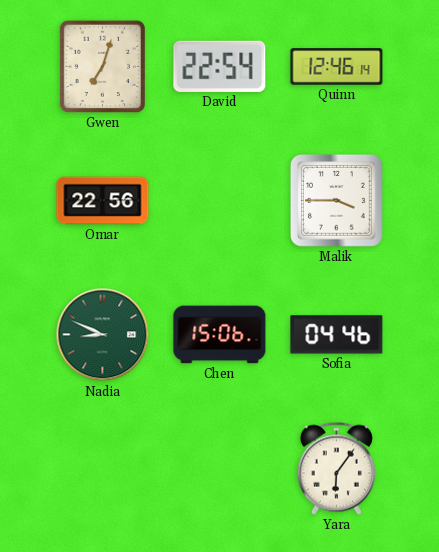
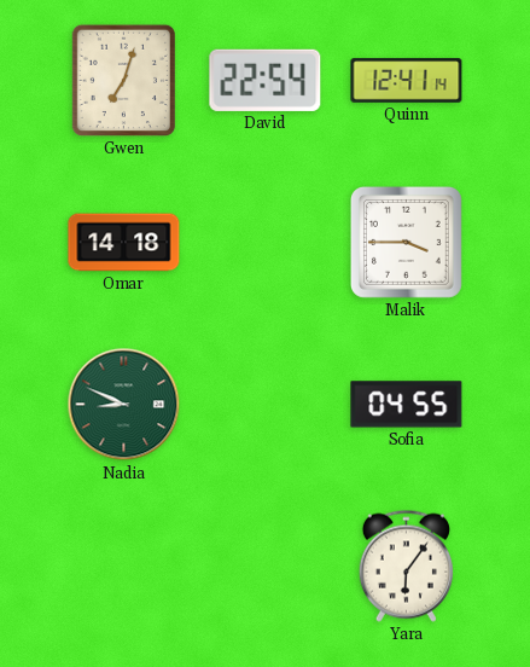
Quinn: 12:46 -> 12:41
Omar: 22:56 -> 14:18
Chen: 15:06 -> none
Sofia: 04:46 -> 04:55
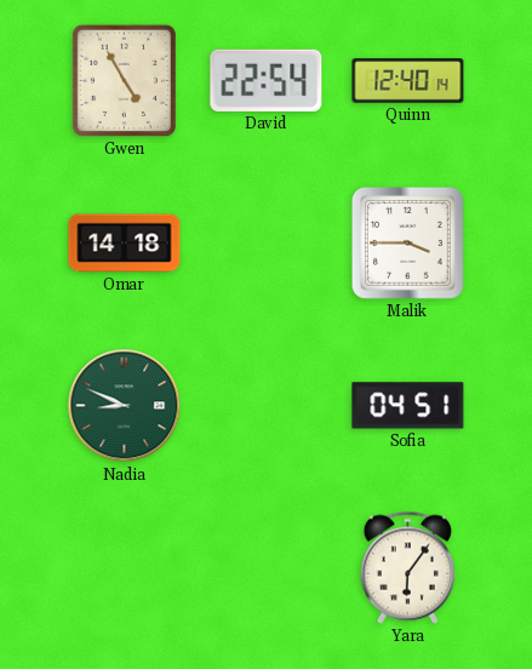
Gwen: 7:03 -> 4:55
Quinn: 12:41 -> 12:40
Sofia: 04:55 -> 04:51
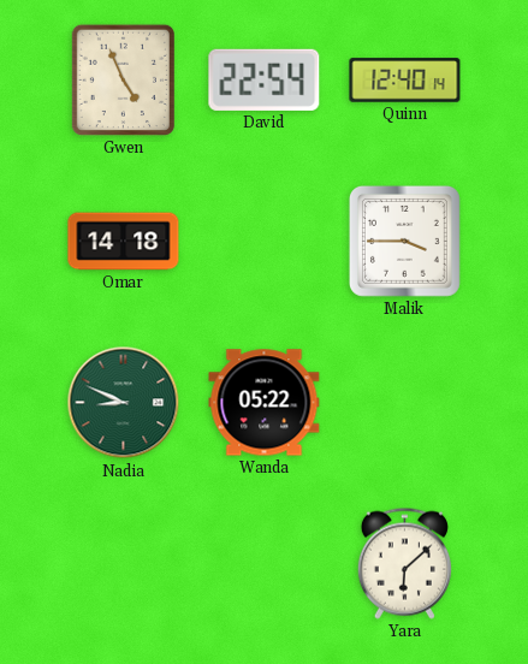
Gwen: 4:55 -> 4:56
Wanda: none -> 05:22
Sofia: 04:51 -> none
Yara: 6:06 -> 6:08
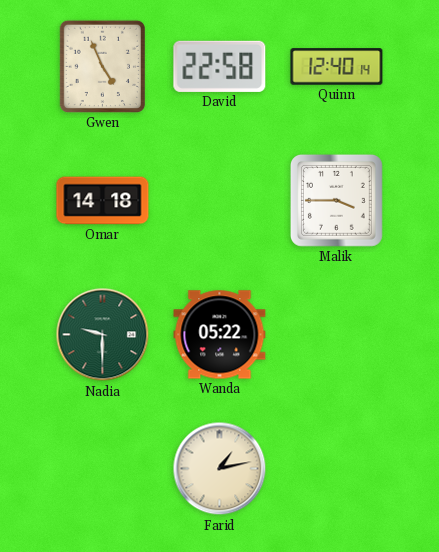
David: 22:54 -> 22:58
Nadia: 8:49 -> 9:30
Farid: none -> 1:13
Yara: 6:08 -> none
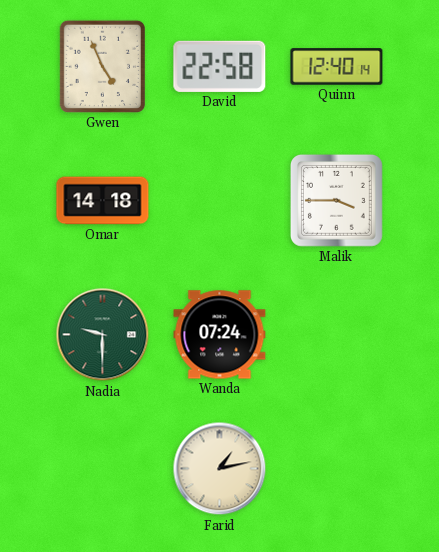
Wanda: 05:22 -> 07:24
